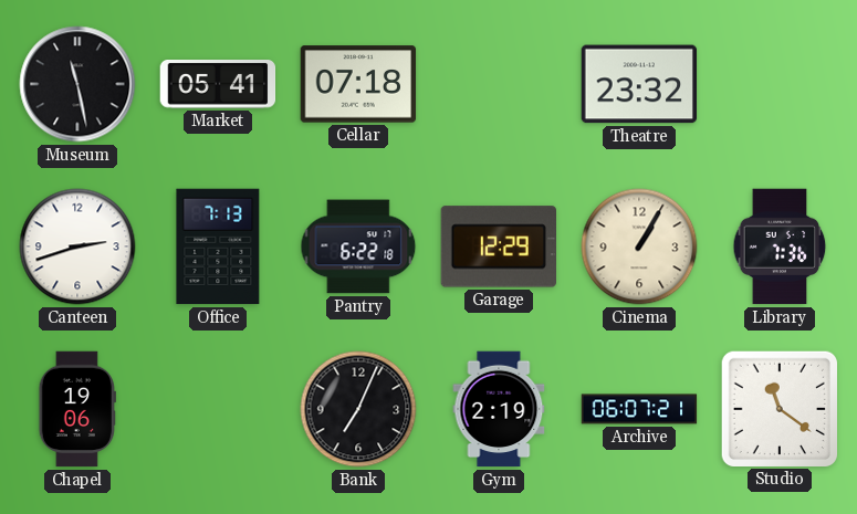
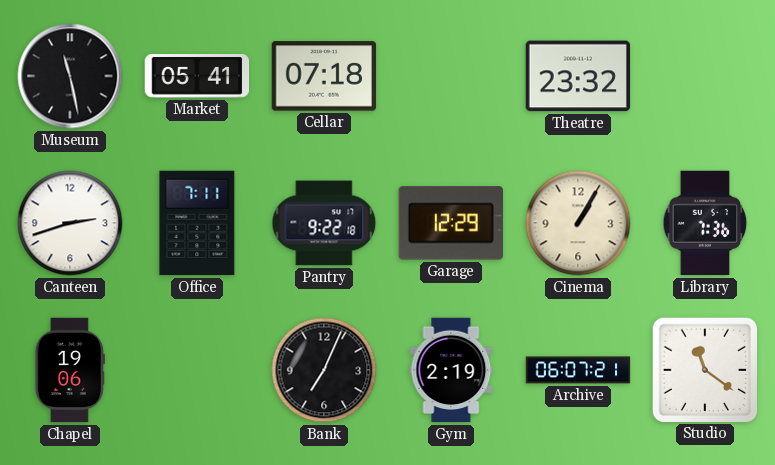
Office: 7:13 -> 7:11
Pantry: 6:22 -> 9:22
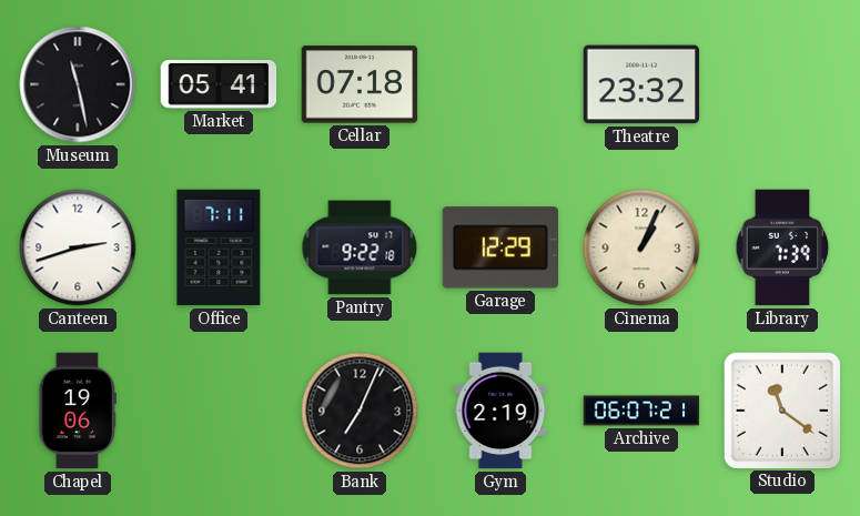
Cinema: 1:05 -> 1:04
Library: 7:36 -> 7:39
